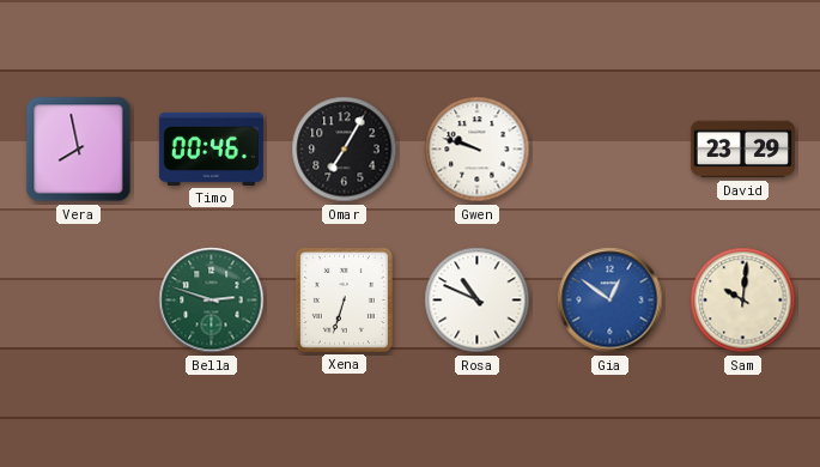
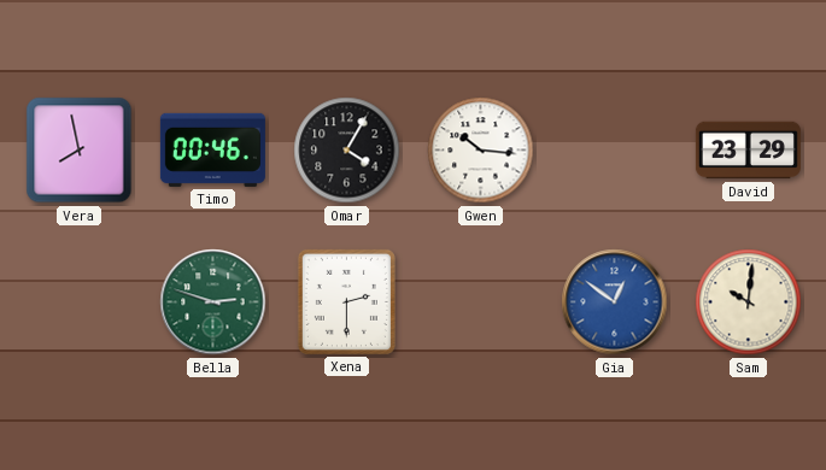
Omar: 7:05 -> 4:05
Gwen: 9:48 -> 10:16
Xena: 6:33 -> 2:30
Rosa: 10:49 -> none
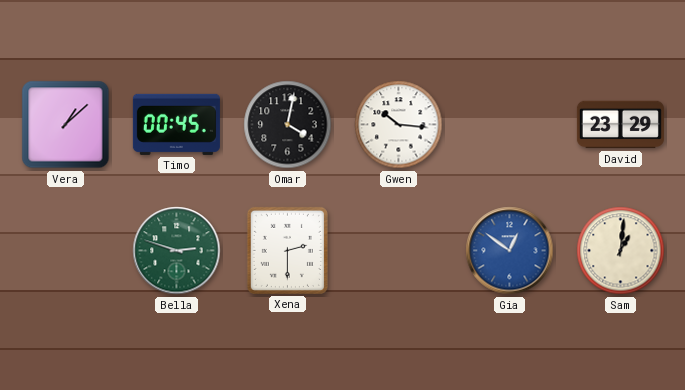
Vera: 7:58 -> 1:08
Timo: 00:46 -> 00:45
Omar: 4:05 -> 4:02
Sam: 10:01 -> 1:01
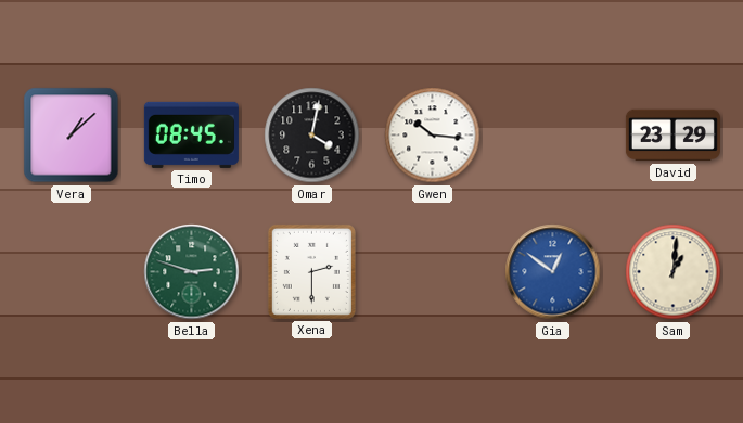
Timo: 00:45 -> 08:45
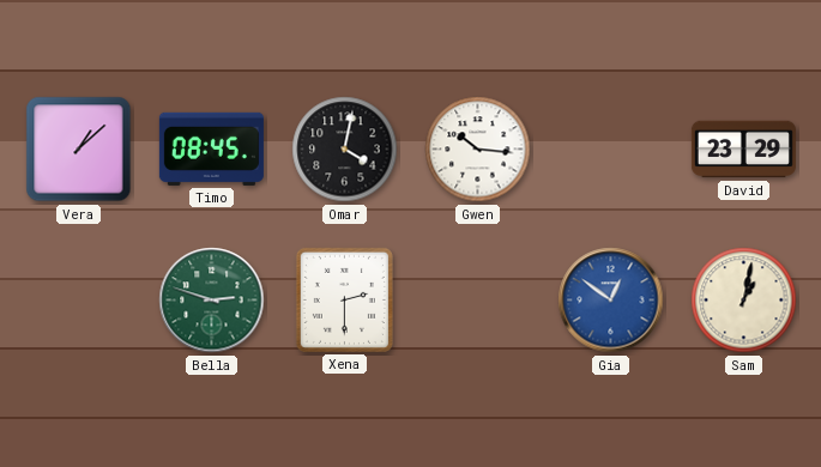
Sam: 1:01 -> 1:02
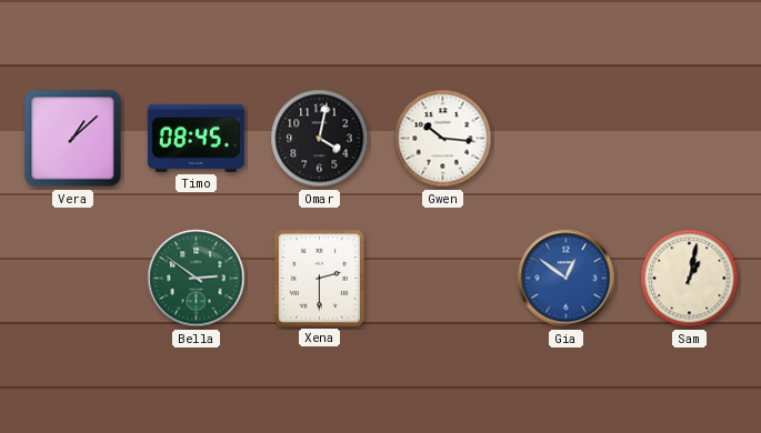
David: 23:29 -> none
Bella: 2:48 -> 2:51
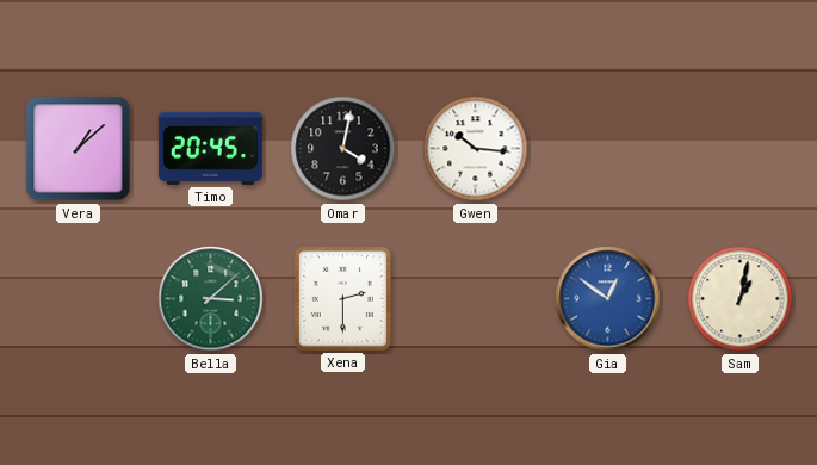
Timo: 08:45 -> 20:45
Bella: 2:51 -> 3:08
